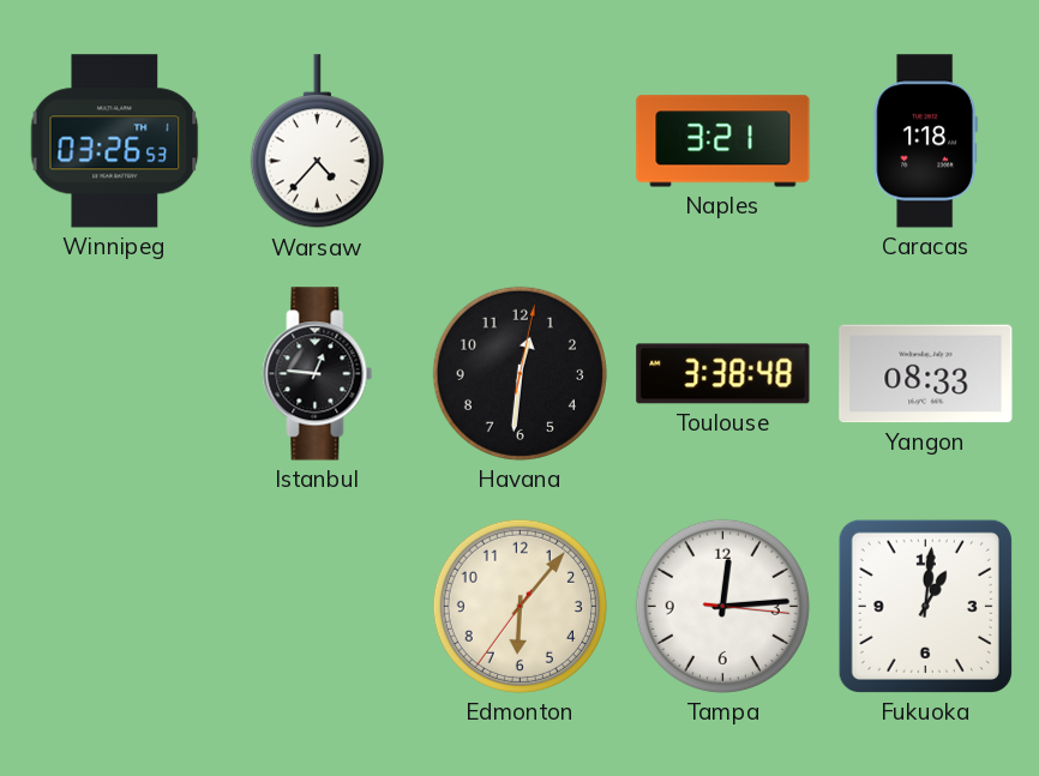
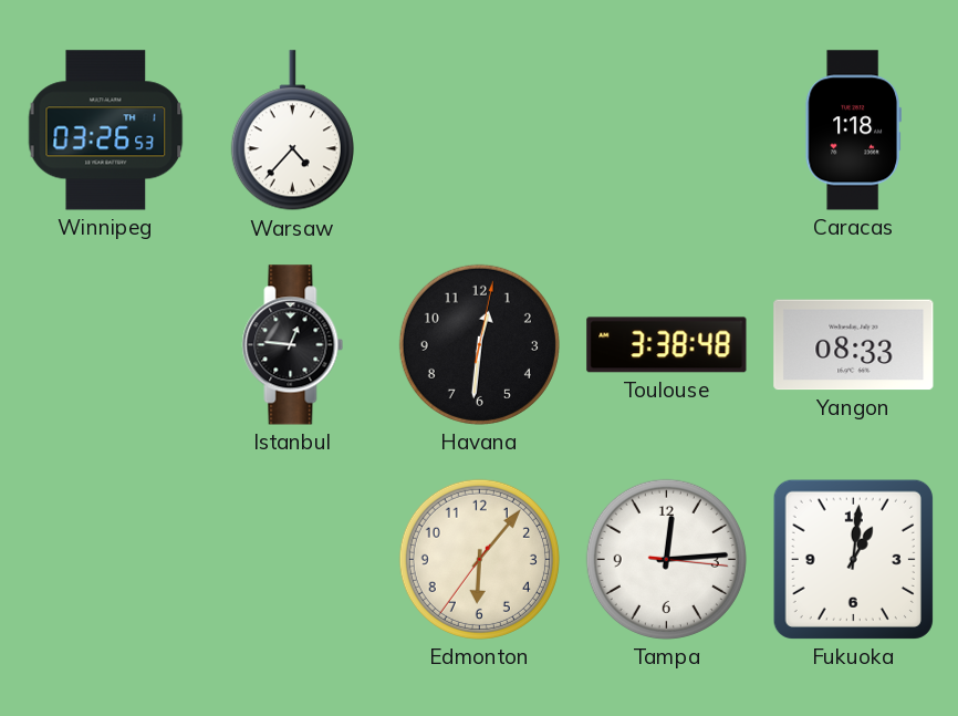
Naples: 3:21 -> none
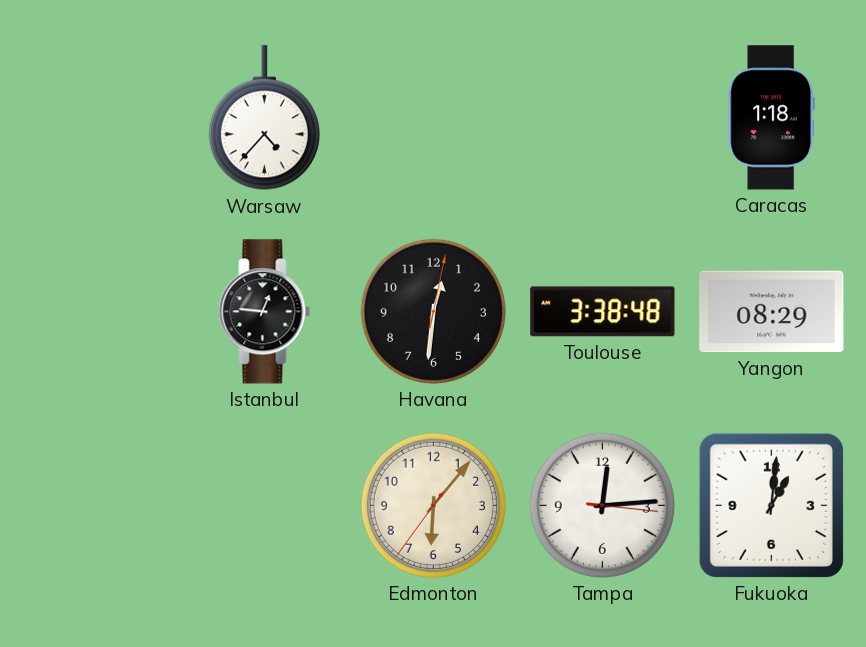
Winnipeg: 03:26 -> none
Yangon: 08:33 -> 08:29
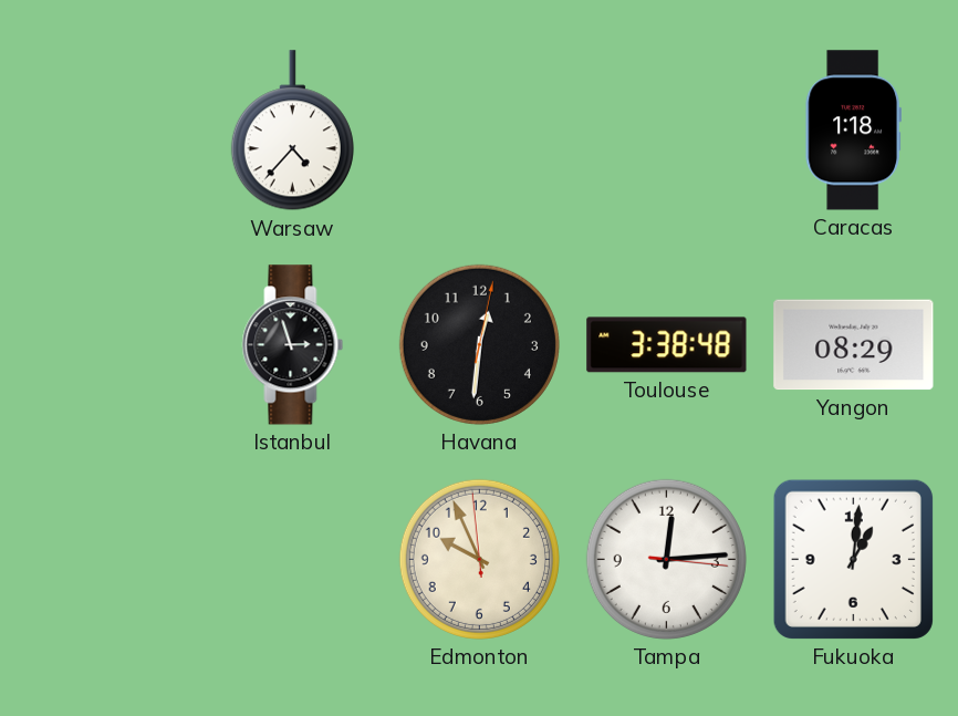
Istanbul: 12:46 -> 2:57
Edmonton: 6:06 -> 9:55
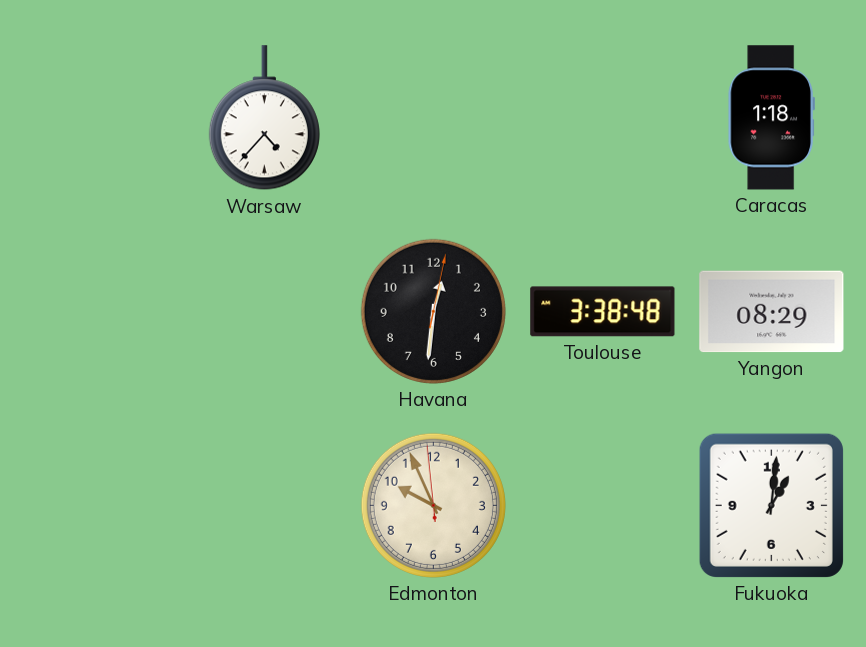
Istanbul: 2:57 -> none
Tampa: 12:14 -> none
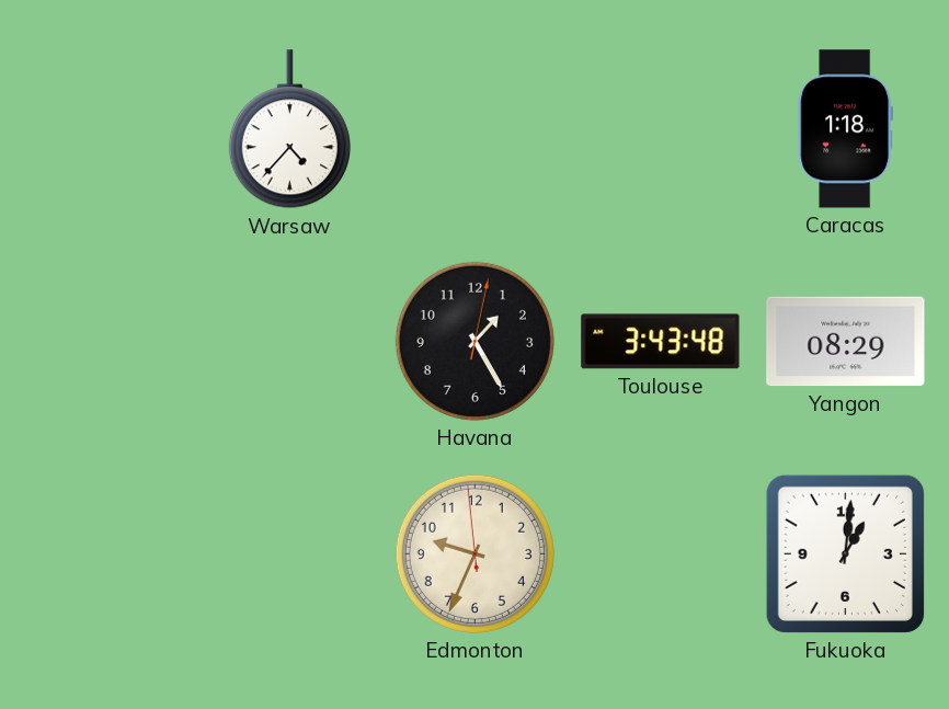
Havana: 12:31 -> 1:25
Toulouse: 3:38 -> 3:43
Edmonton: 9:55 -> 9:33
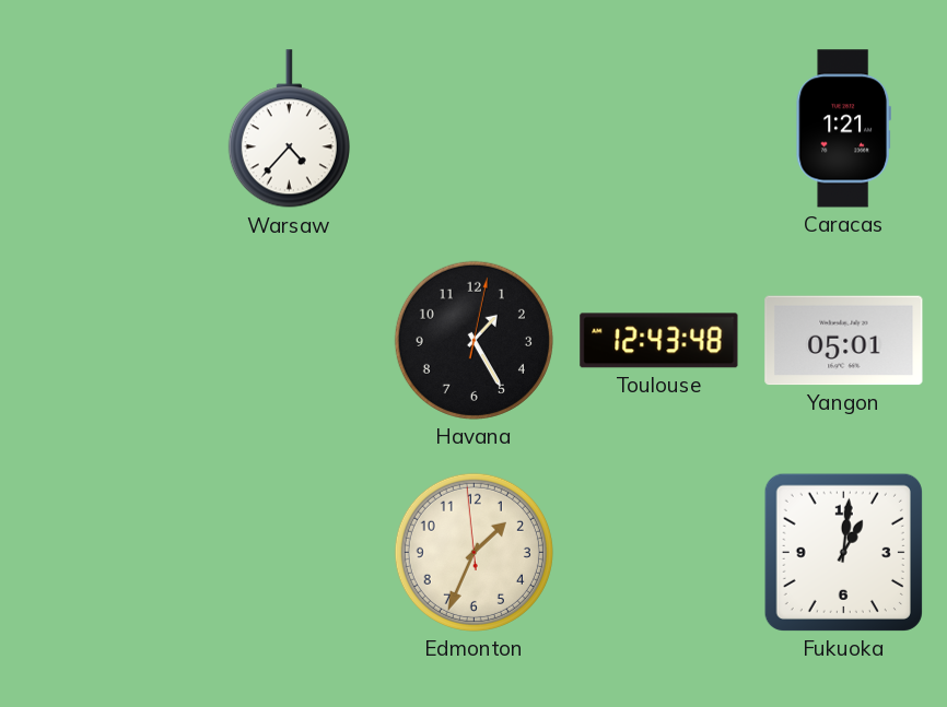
Caracas: 1:18 -> 1:21
Toulouse: 3:43 -> 12:43
Yangon: 08:29 -> 05:01
Edmonton: 9:33 -> 1:33
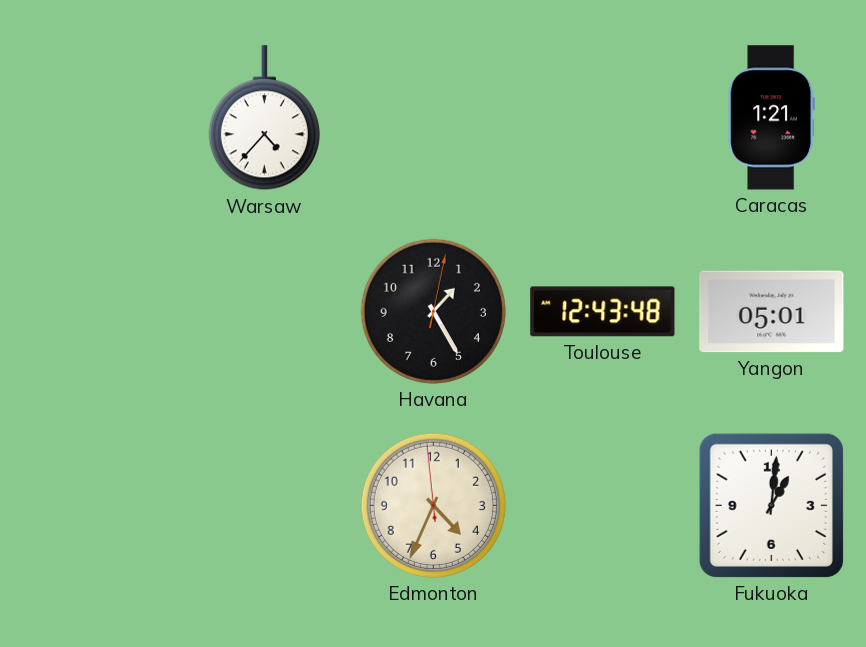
Edmonton: 1:33 -> 4:33
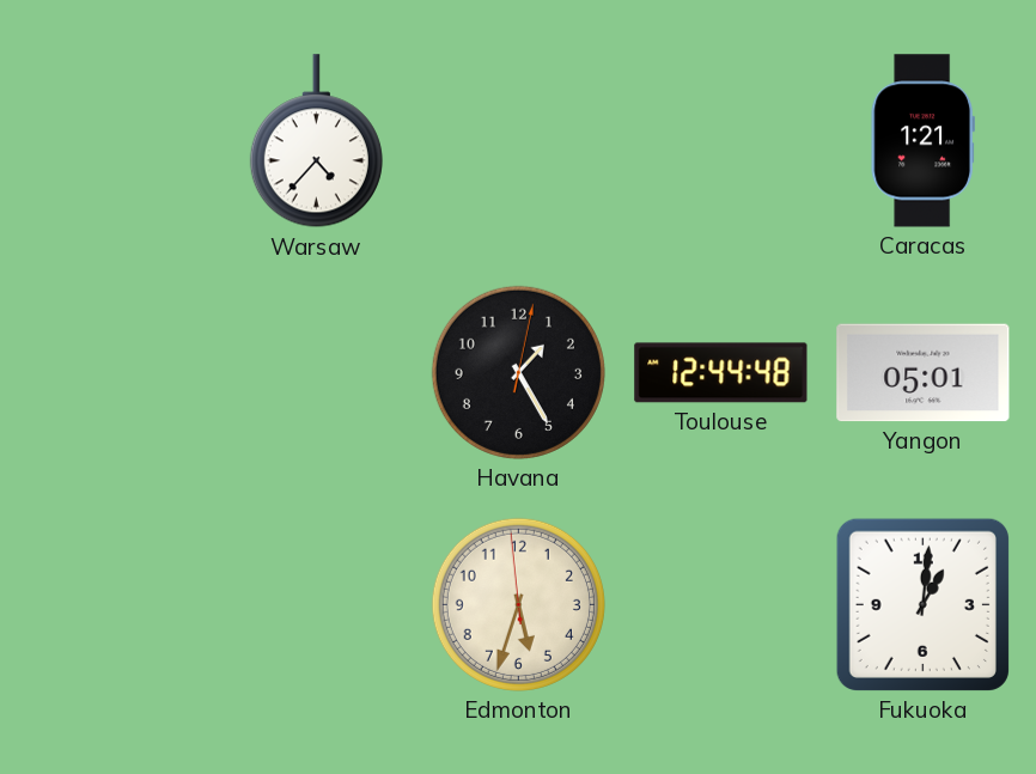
Toulouse: 12:43 -> 12:44
Edmonton: 4:33 -> 5:32
